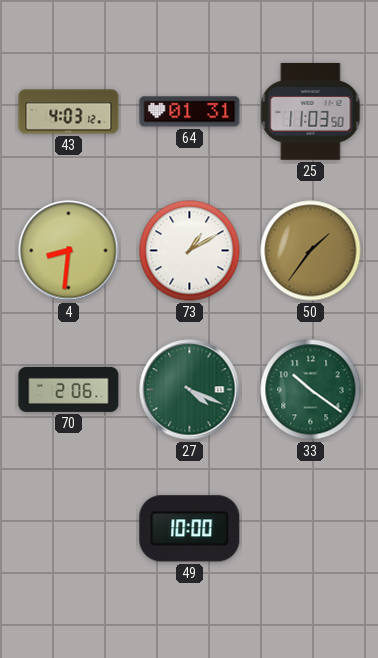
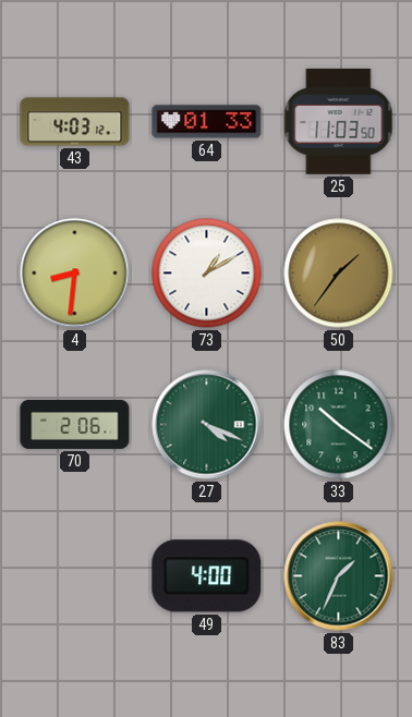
64: 01:31 -> 01:33
49: 10:00 -> 4:00
83: none -> 1:34
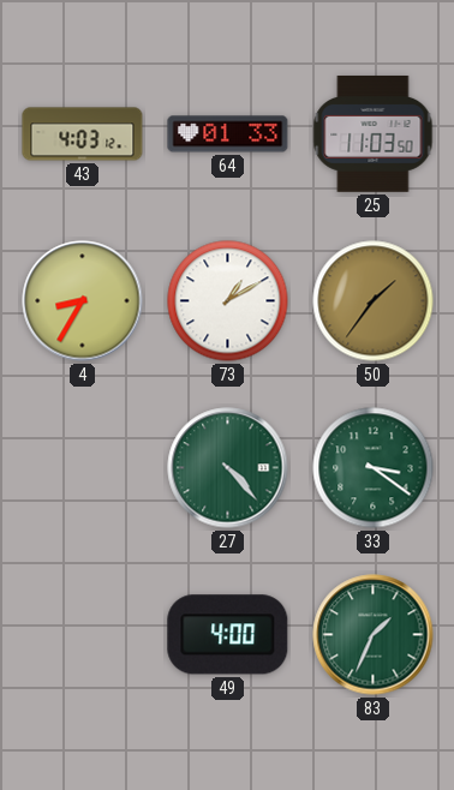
4: 8:31 -> 8:35
70: 2:06 -> none
27: 4:19 -> 4:23
33: 10:21 -> 3:21
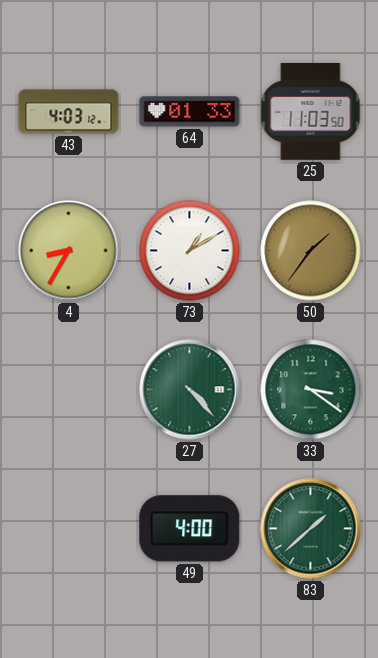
83: 1:34 -> 1:38
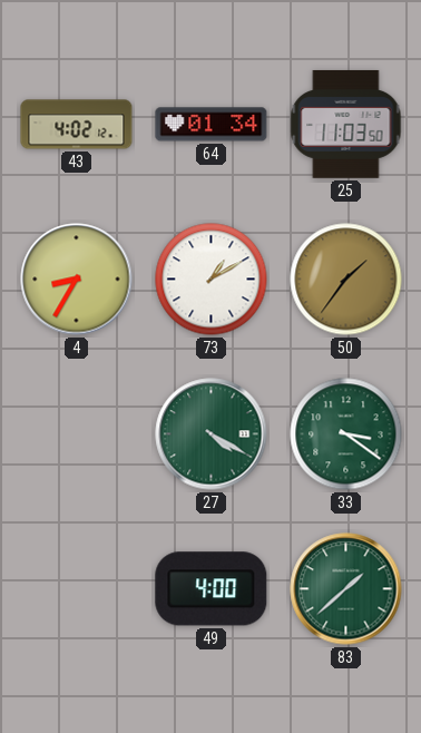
43: 4:03 -> 4:02
64: 01:33 -> 01:34
27: 4:23 -> 4:20
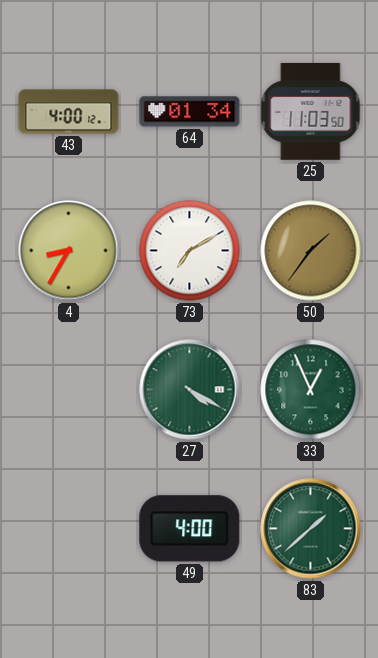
43: 4:02 -> 4:00
73: 1:10 -> 7:10
33: 3:21 -> 12:56
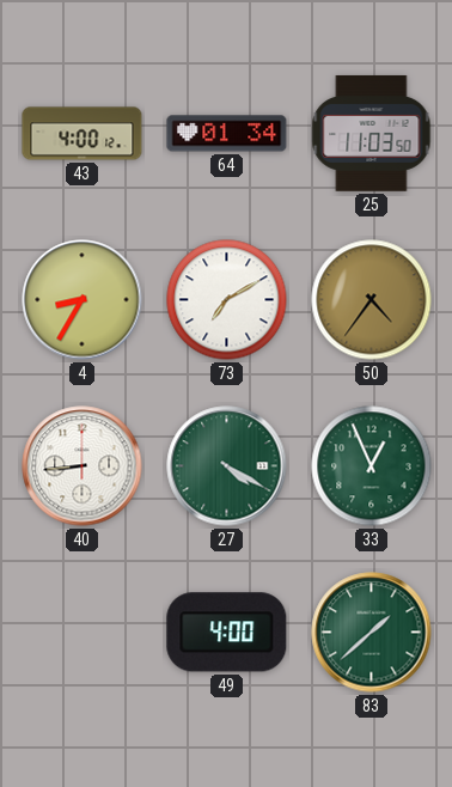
50: 1:36 -> 4:36
40: none -> 8:44
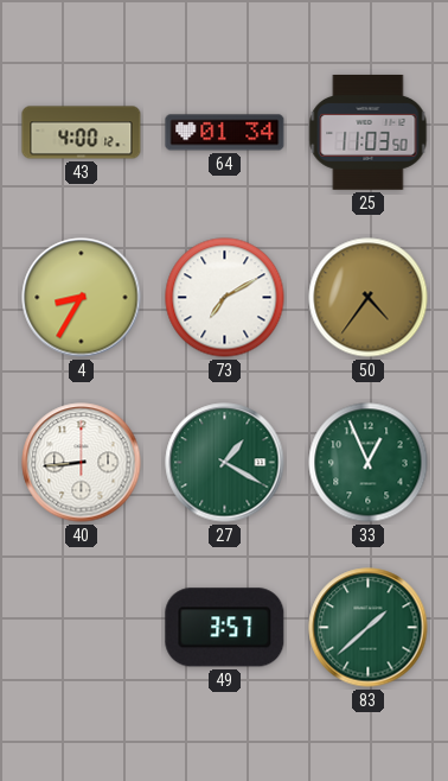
27: 4:20 -> 1:20
49: 4:00 -> 3:57
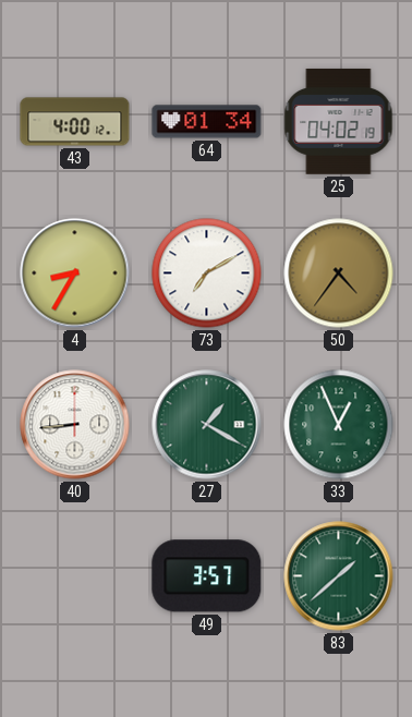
25: 11:03 -> 04:02
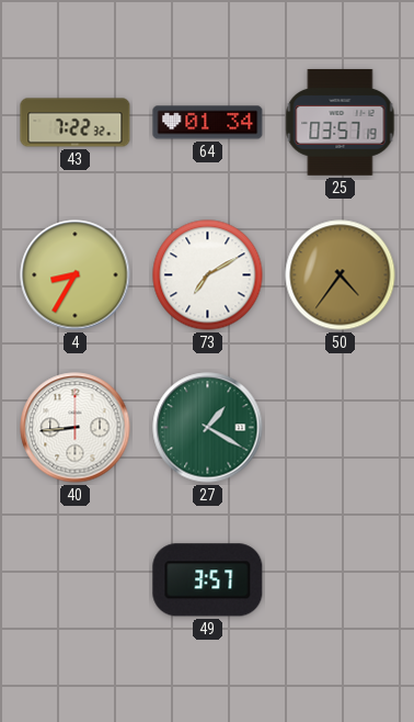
43: 4:00 -> 7:22
25: 04:02 -> 03:57
33: 12:56 -> none
83: 1:38 -> none
